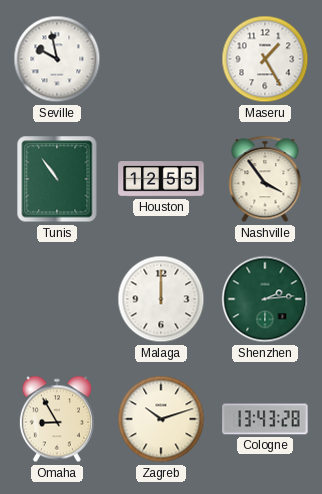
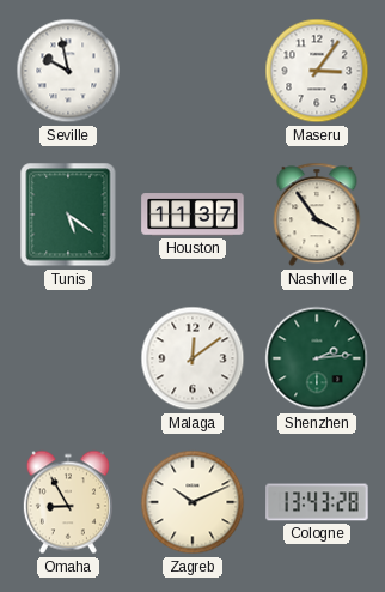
Maseru: 1:25 -> 3:06
Tunis: 10:54 -> 5:21
Houston: 12:55 -> 11:37
Malaga: 12:00 -> 12:09
Zagreb: 10:12 -> 10:11
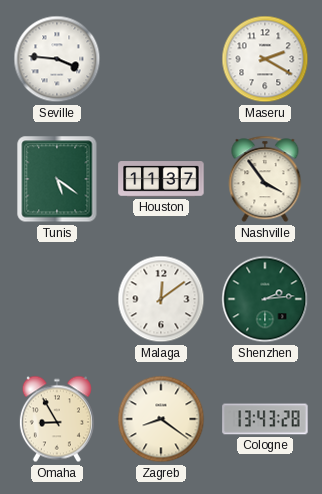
Seville: 9:58 -> 3:46
Maseru: 3:06 -> 2:20
Zagreb: 10:11 -> 8:21
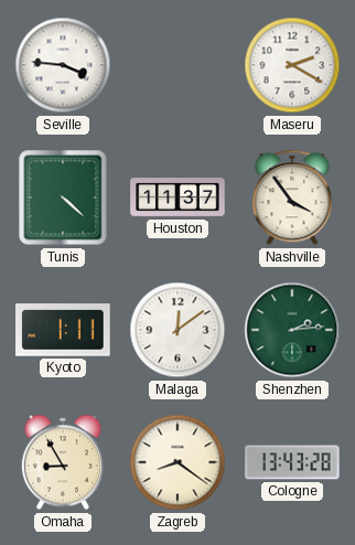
Tunis: 5:21 -> 4:22
Kyoto: none -> 1:11
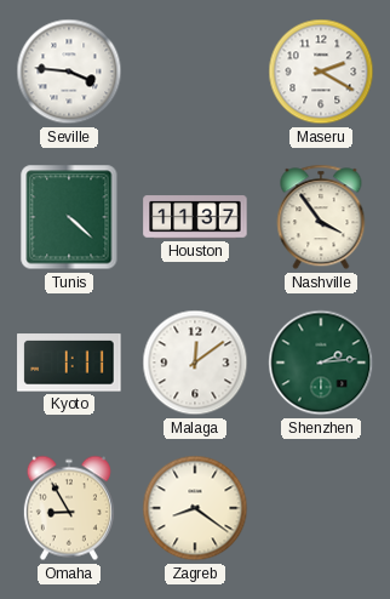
Cologne: 13:43 -> none
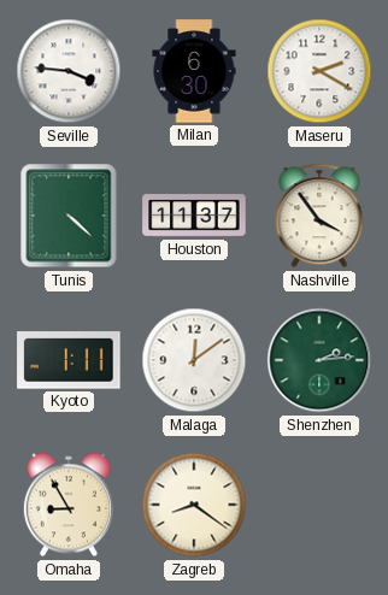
Milan: none -> 6:30
